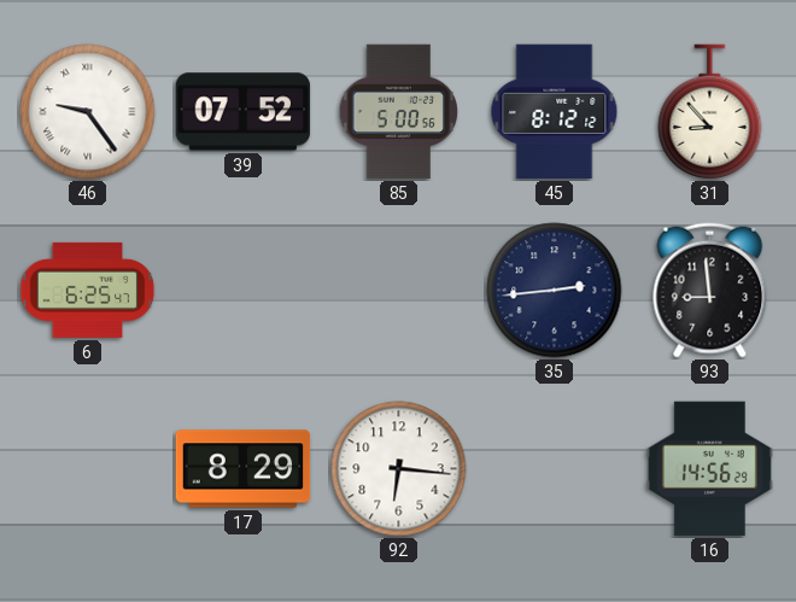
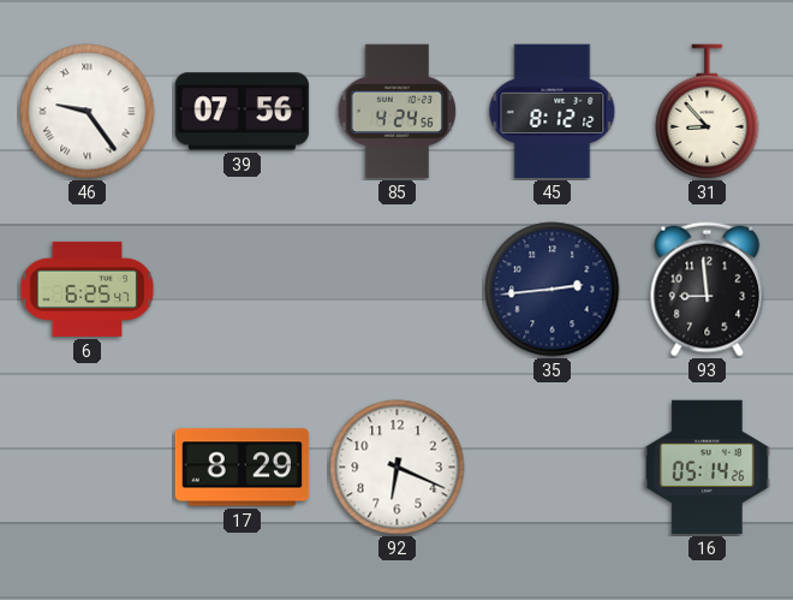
39: 07:52 -> 07:56
85: 5:00 -> 4:24
92: 6:16 -> 6:19
16: 14:56 -> 05:14
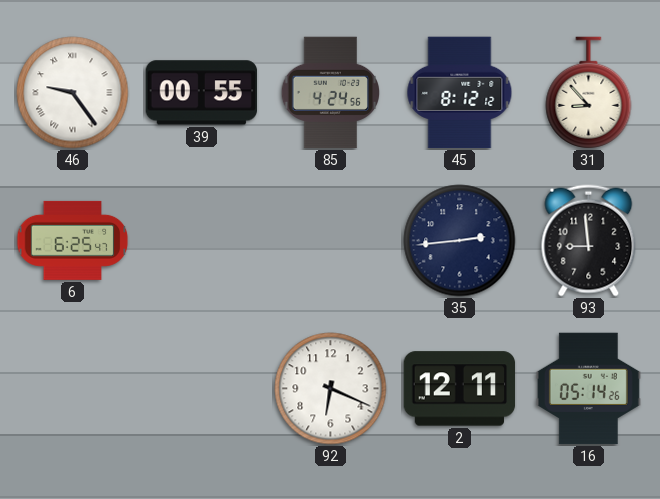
39: 07:56 -> 00:55
17: 8:29 -> none
2: none -> 12:11
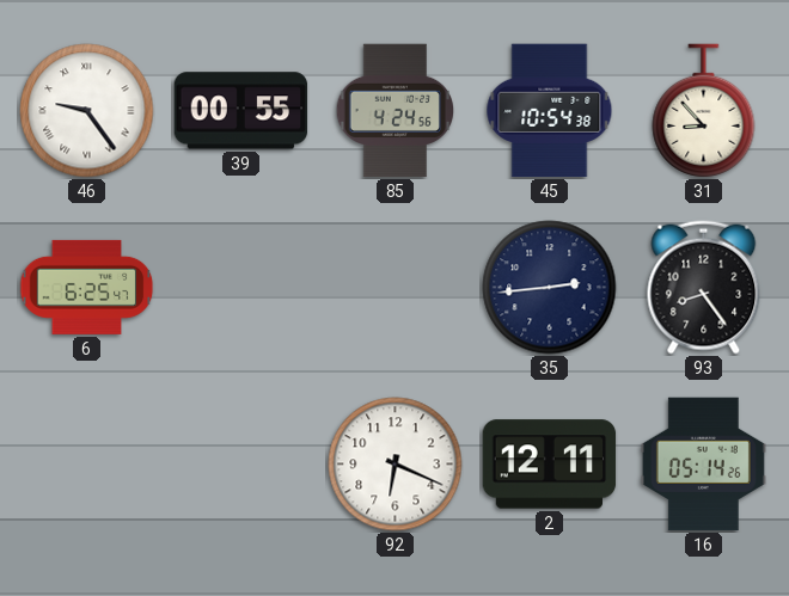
45: 8:12 -> 10:54
93: 8:59 -> 8:24
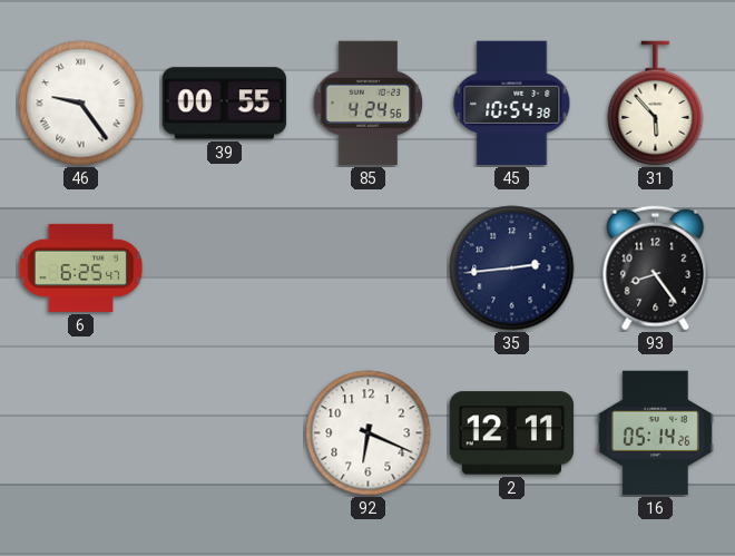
31: 8:53 -> 5:53
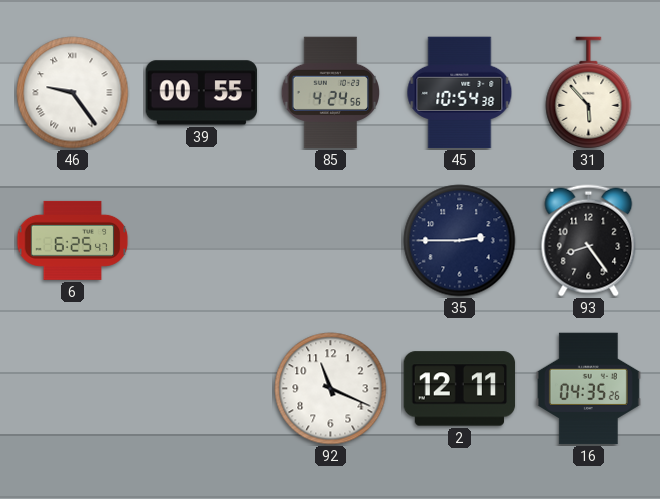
35: 2:44 -> 2:45
92: 6:19 -> 11:19
16: 05:14 -> 04:35
